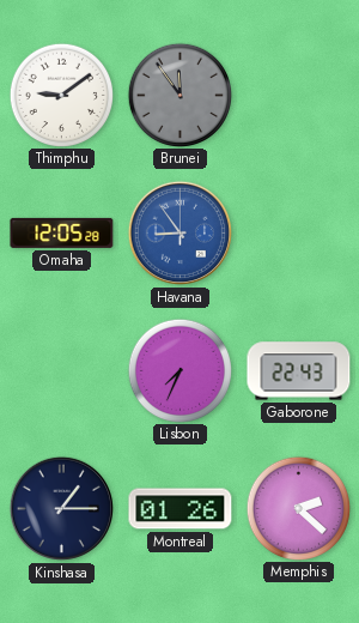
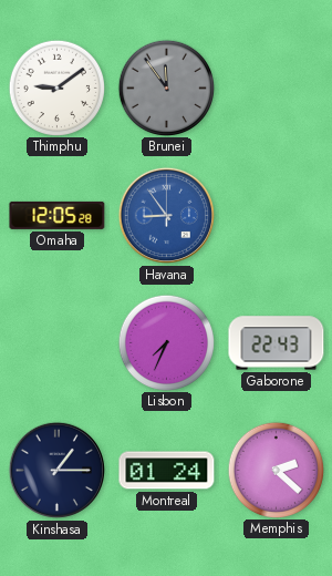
Montreal: 01:26 -> 01:24
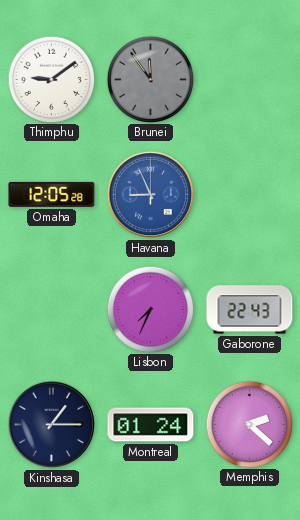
Havana: 8:54 -> 8:56
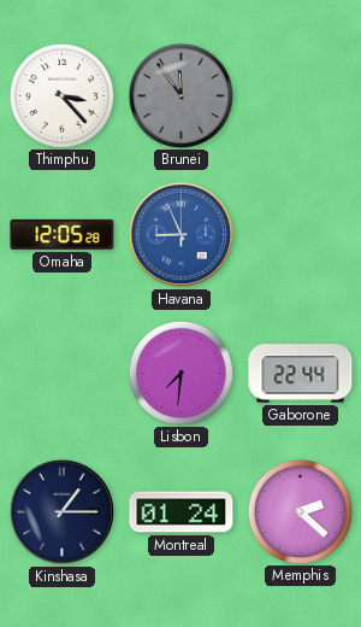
Thimphu: 9:09 -> 3:23
Lisbon: 7:34 -> 7:31
Gaborone: 22:43 -> 22:44
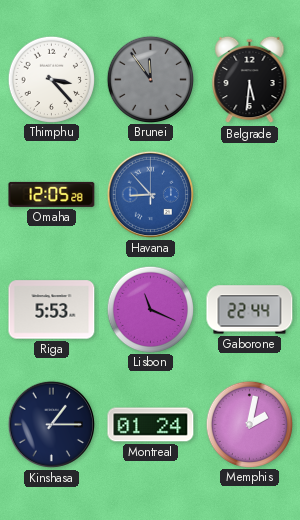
Belgrade: none -> 5:31
Havana: 8:56 -> 8:53
Riga: none -> 5:53
Lisbon: 7:31 -> 11:19
Memphis: 2:22 -> 2:02
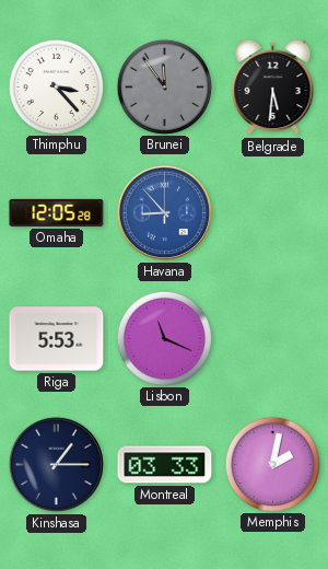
Gaborone: 22:44 -> none
Montreal: 01:24 -> 03:33
